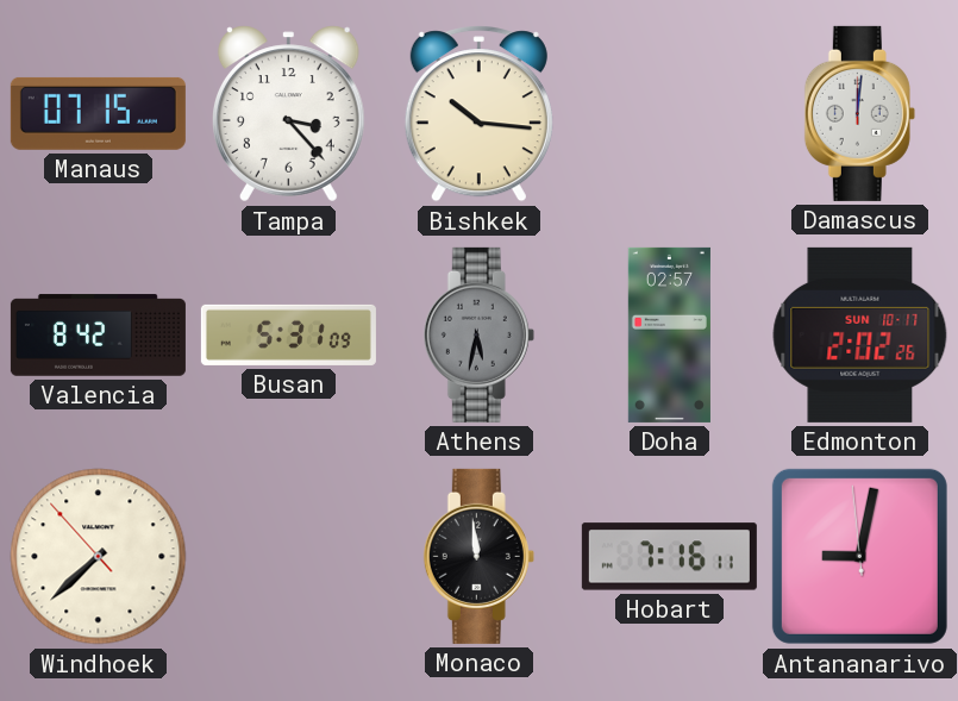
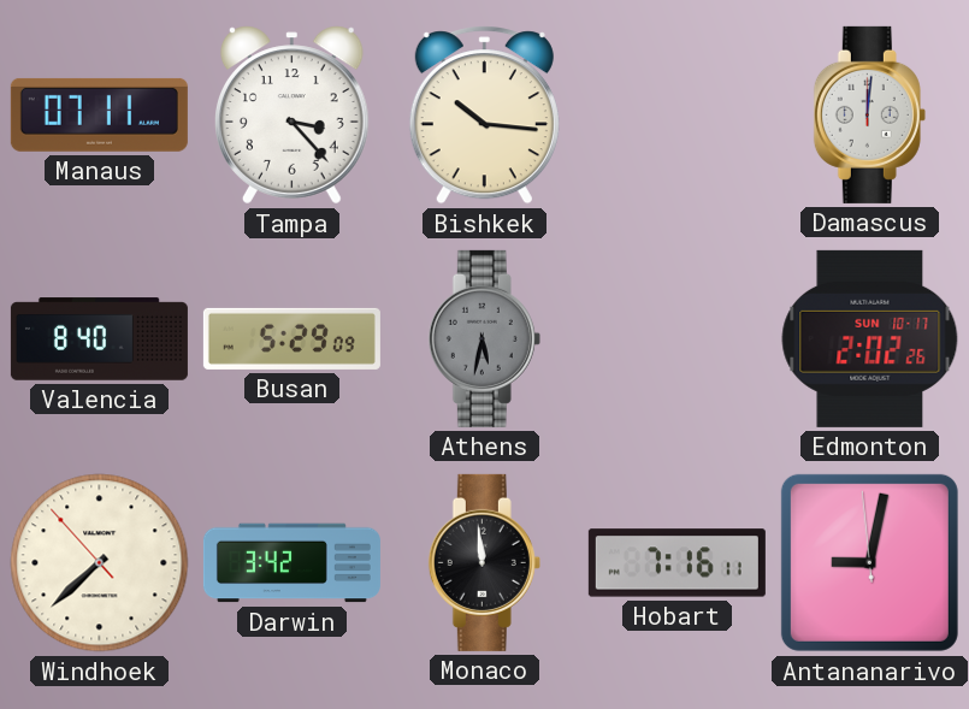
Manaus: 07:15 -> 07:11
Valencia: 8:42 -> 8:40
Busan: 5:31 -> 5:29
Doha: 02:57 -> none
Darwin: none -> 3:42
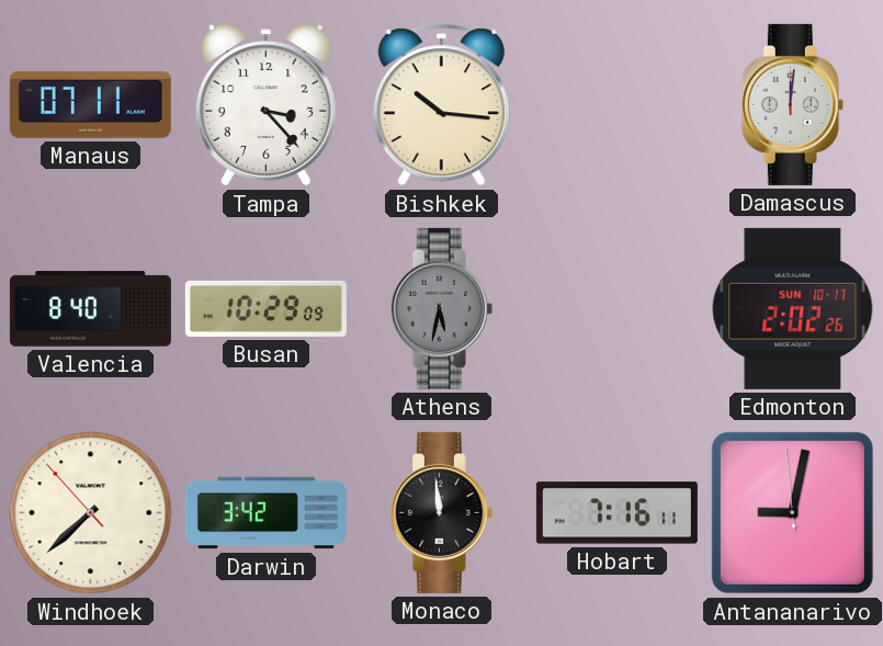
Busan: 5:29 -> 10:29
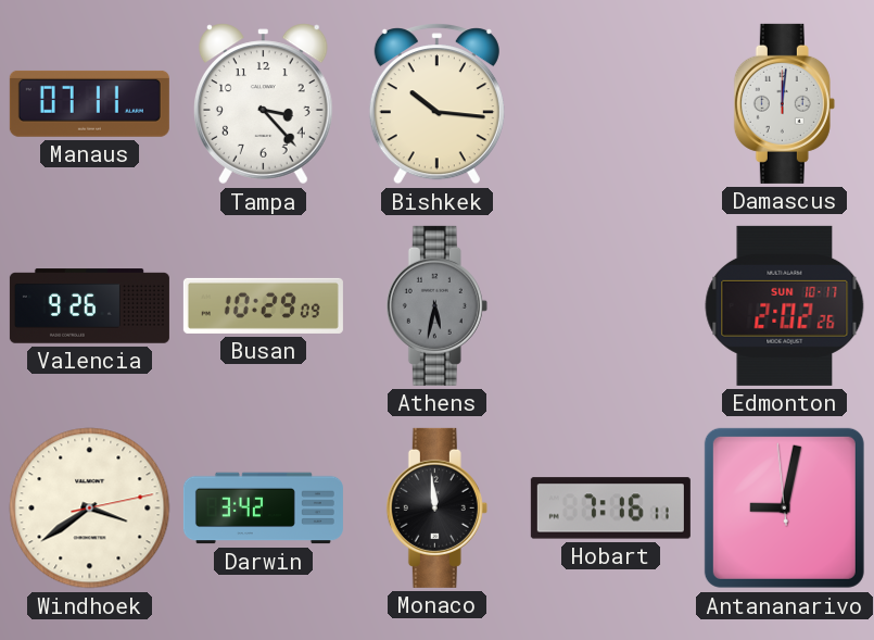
Valencia: 8:40 -> 9:26
Windhoek: 7:37 -> 3:39
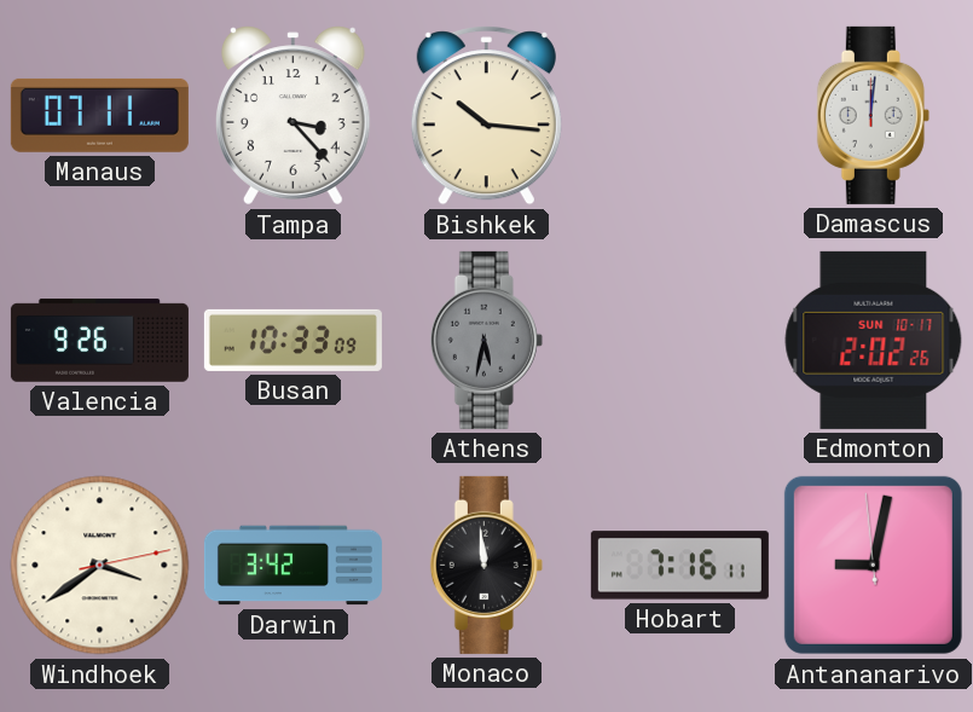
Busan: 10:29 -> 10:33
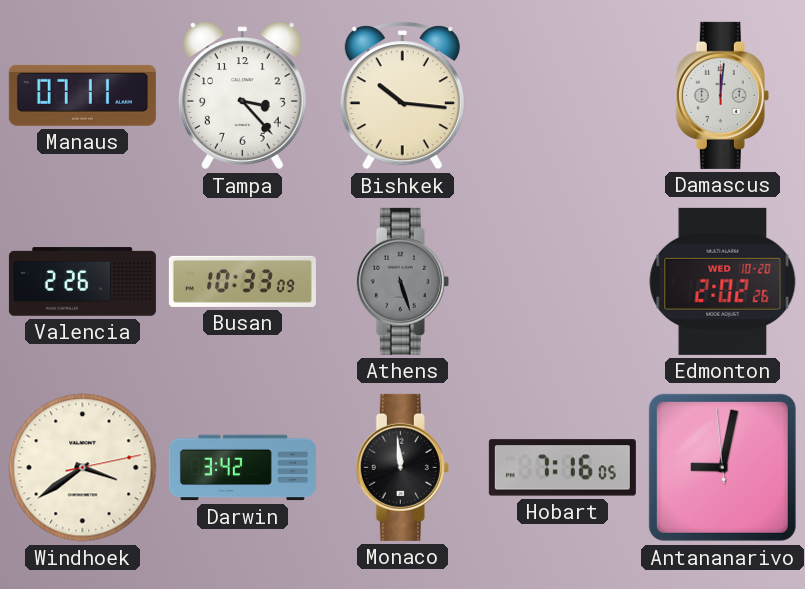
Valencia: 9:26 -> 2:26
Athens: 5:32 -> 5:27
Edmonton date: SUN 10-17 -> WED 10-20
Hobart: 7:16:11 -> 7:16:05
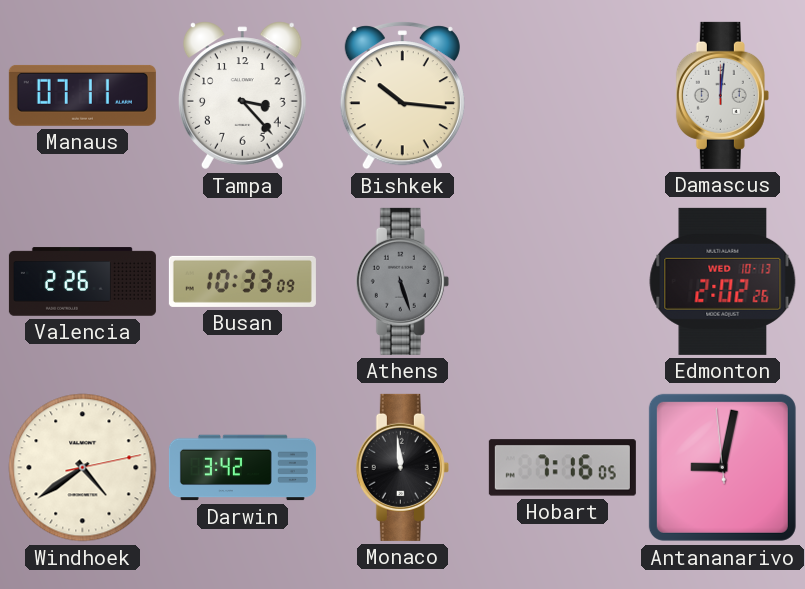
Edmonton date: WED 10-20 -> WED 10-13
Windhoek: 3:39 -> 4:39
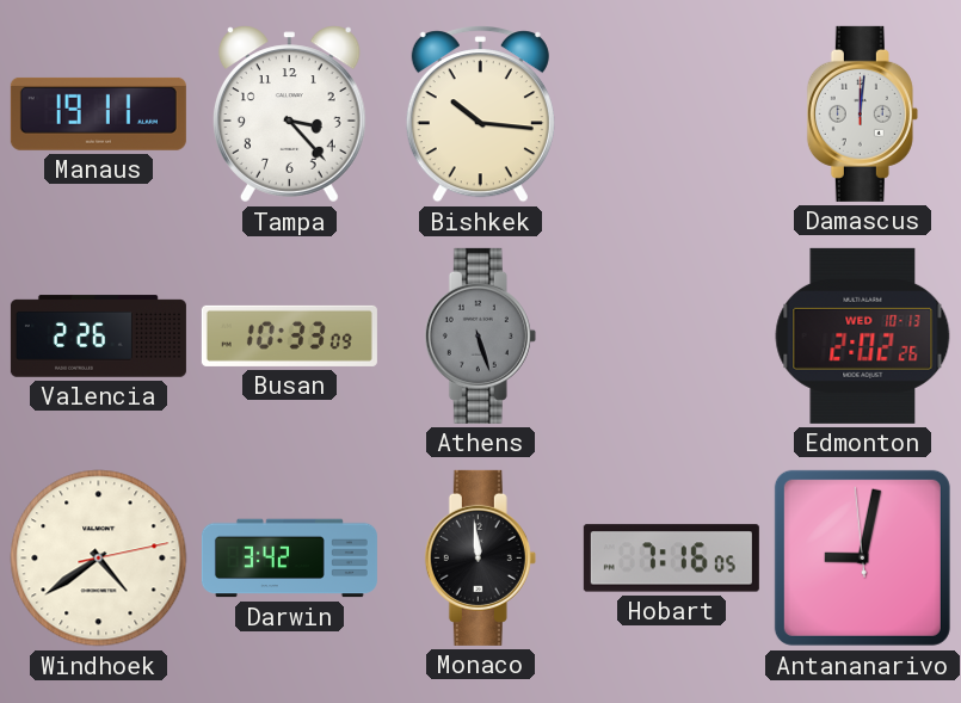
Manaus: 07:11 -> 19:11
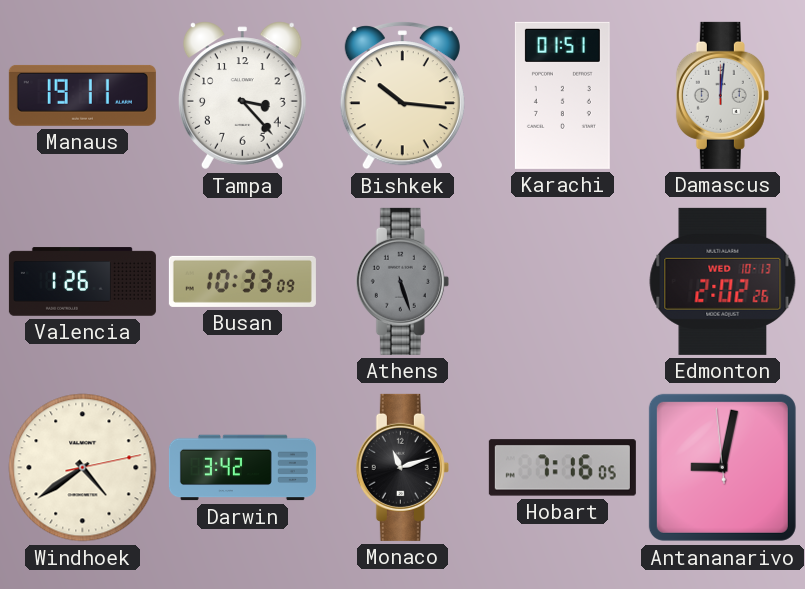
Karachi: none -> 01:51
Valencia: 2:26 -> 1:26
Monaco: 11:59 -> 11:12
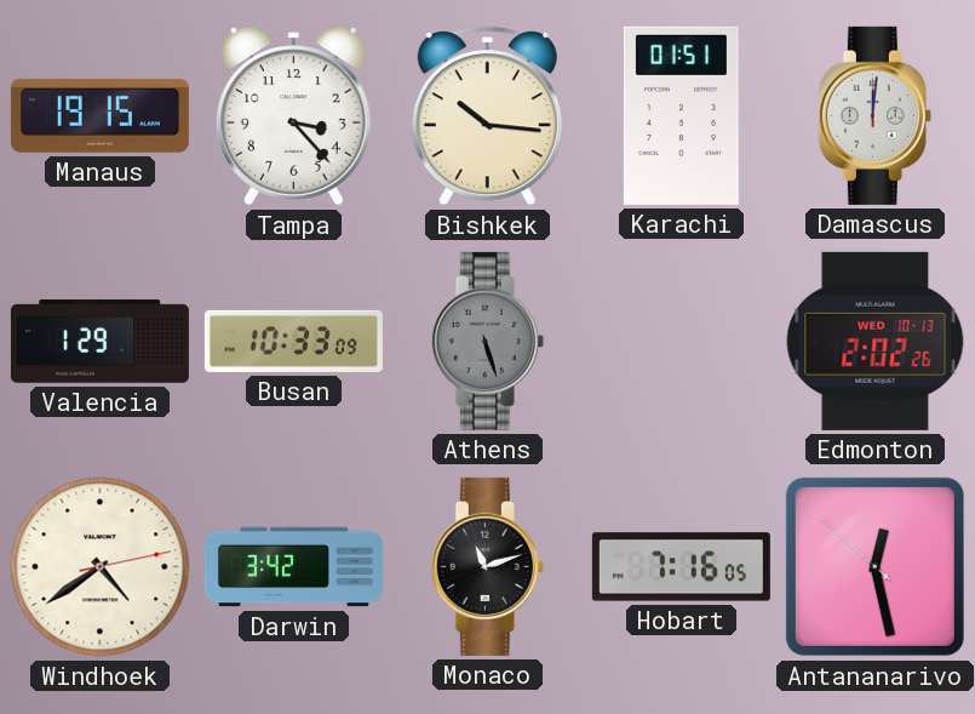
Manaus: 19:11 -> 19:15
Valencia: 1:26 -> 1:29
Antananarivo: 9:01 -> 12:27
